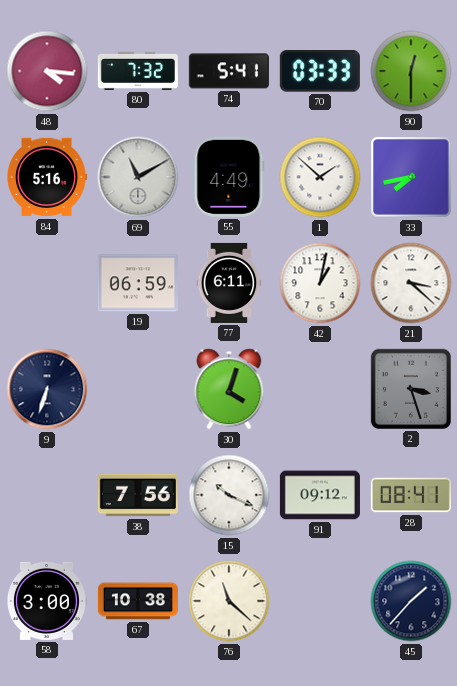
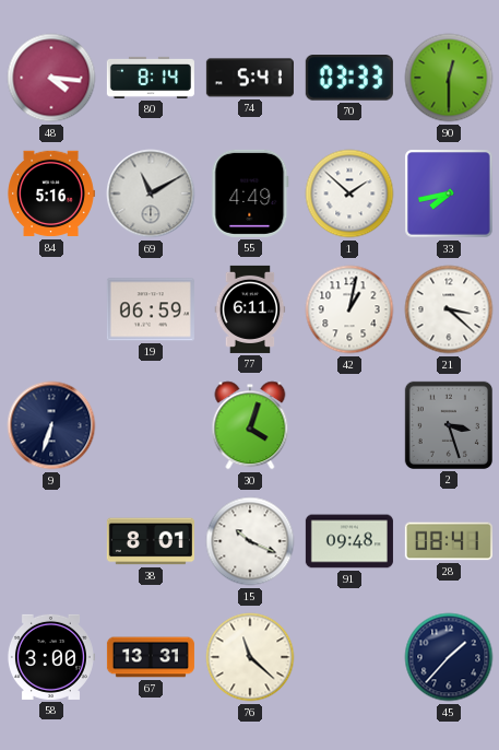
80: 7:32 -> 8:14
38: 7:56 -> 8:01
91: 09:12 -> 09:48
67: 10:38 -> 13:31
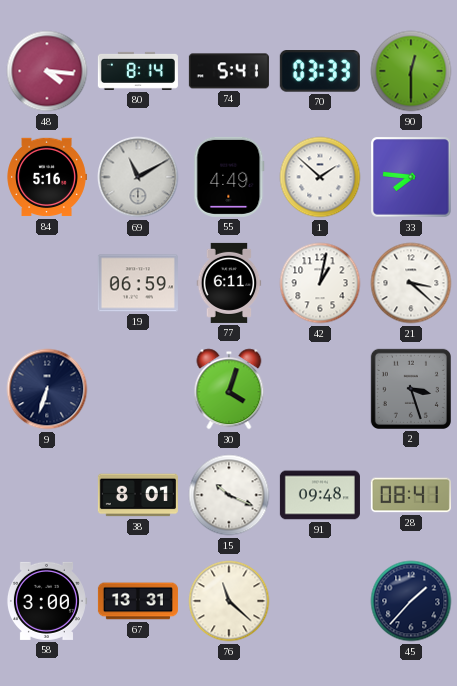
33: 7:43 -> 7:46
